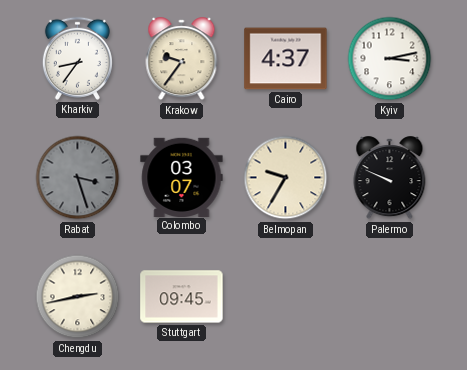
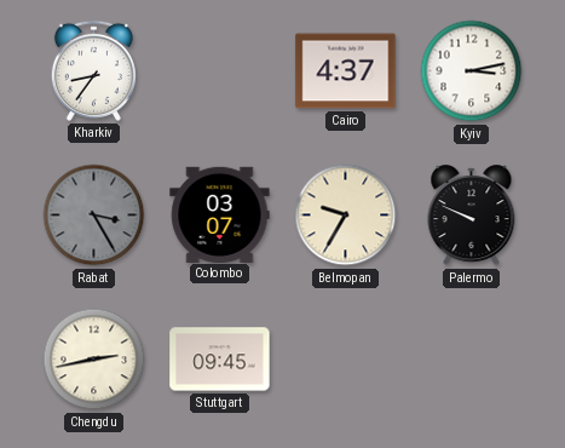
Krakow: 9:36 -> none
Rabat: 3:27 -> 3:25
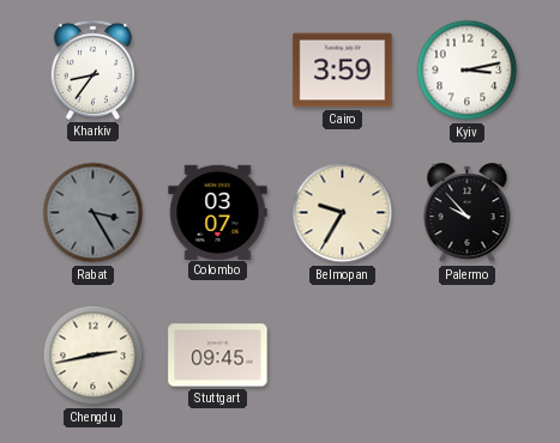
Cairo: 4:37 -> 3:59
Palermo: 9:49 -> 9:53
